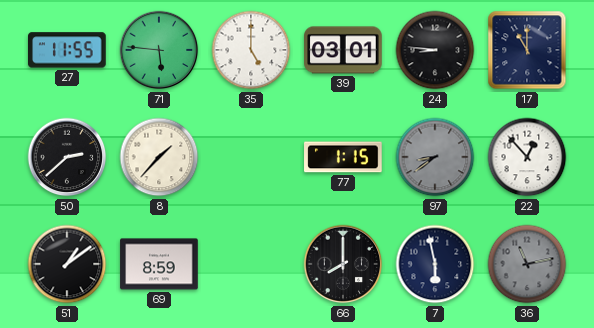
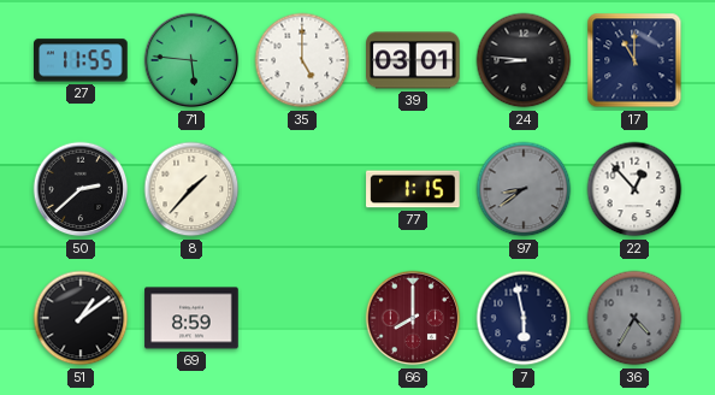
66 dial: black -> burgundy
36: 11:13 -> 4:35
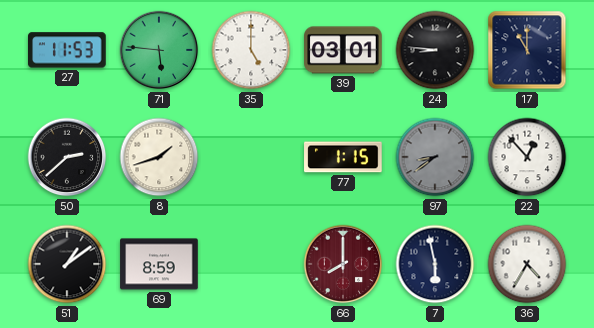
27: 11:55 -> 11:53
8: 1:37 -> 1:42
36 dial: grey -> white
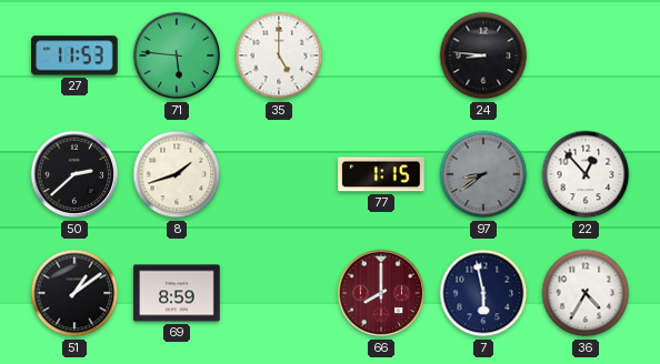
39: 03:01 -> none
17: 11:00 -> none
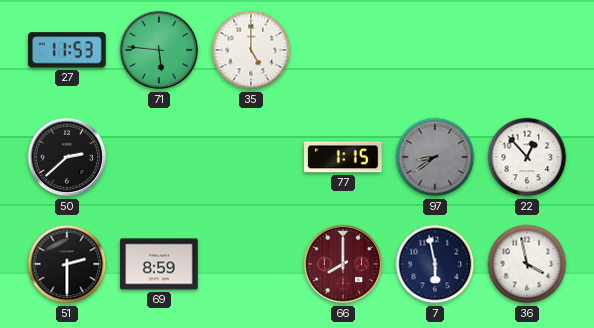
24: 8:46 -> none
8: 1:42 -> none
51: 1:09 -> 2:30
36: 4:35 -> 3:58
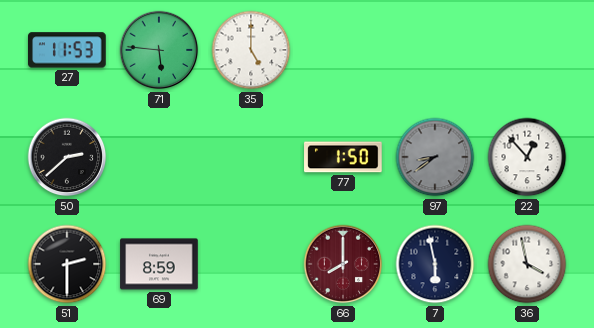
77: 1:15 -> 1:50
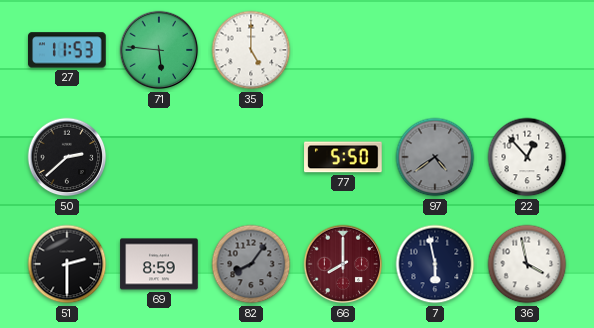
77: 1:50 -> 5:50
97: 8:39 -> 4:39
82: none -> 8:06
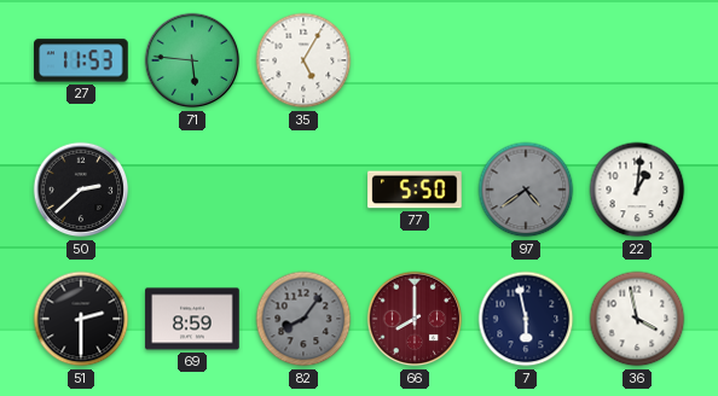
35: 5:00 -> 5:05
22: 12:53 -> 1:01
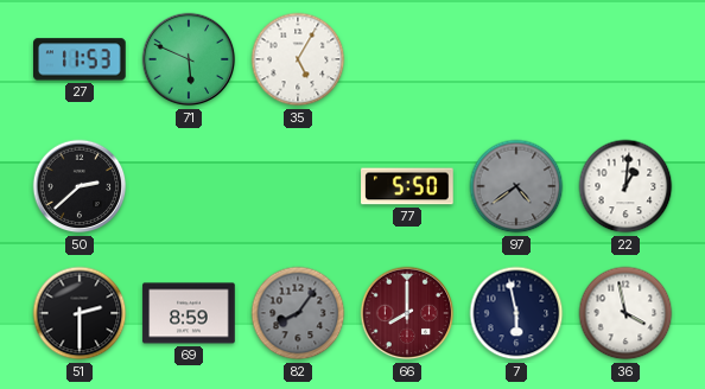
71: 5:46 -> 5:49
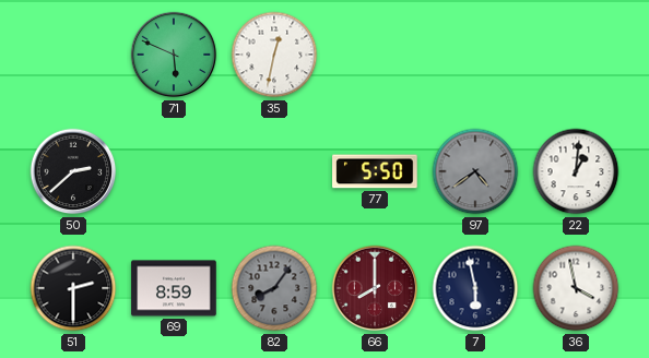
27: 11:53 -> none
35: 5:05 -> 12:32
